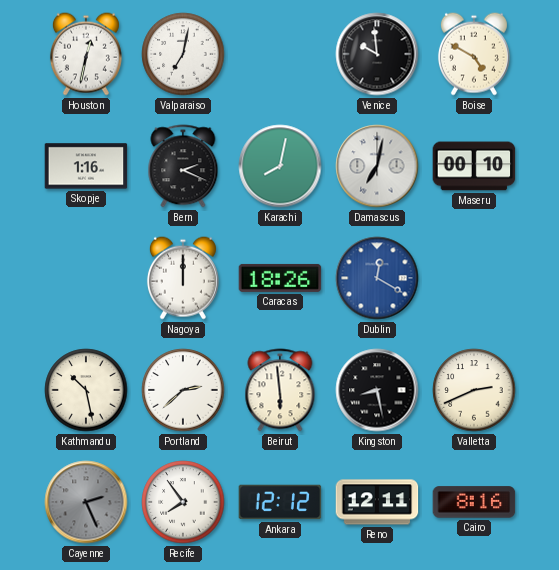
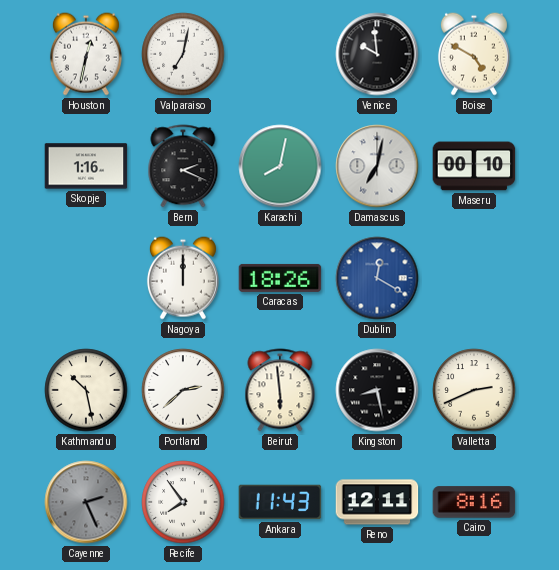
Ankara: 12:12 -> 11:43
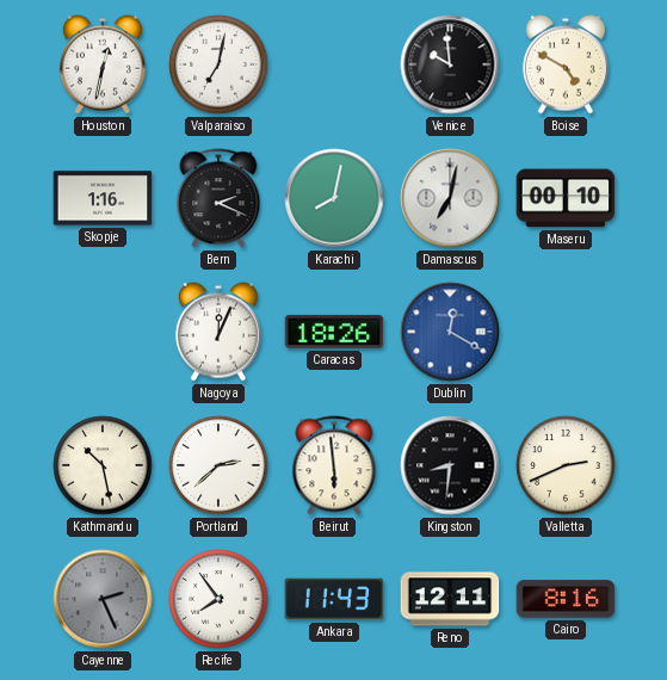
Nagoya: 12:00 -> 12:04
Kingston: 8:28 -> 8:31
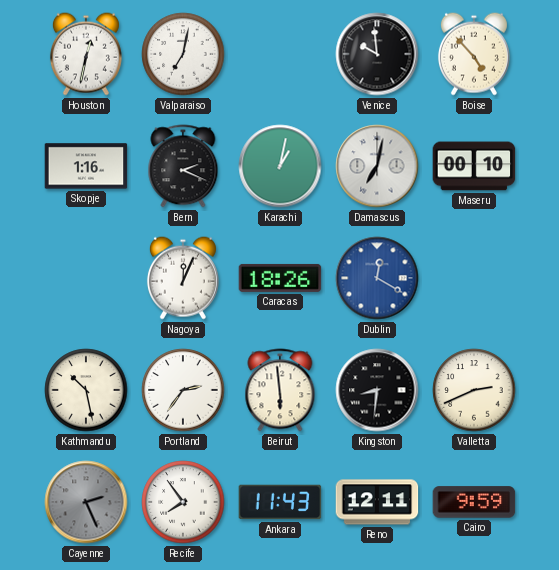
Boise: 4:50 -> 4:53
Karachi: 8:02 -> 1:02
Portland: 2:38 -> 2:36
Cairo: 8:16 -> 9:59
